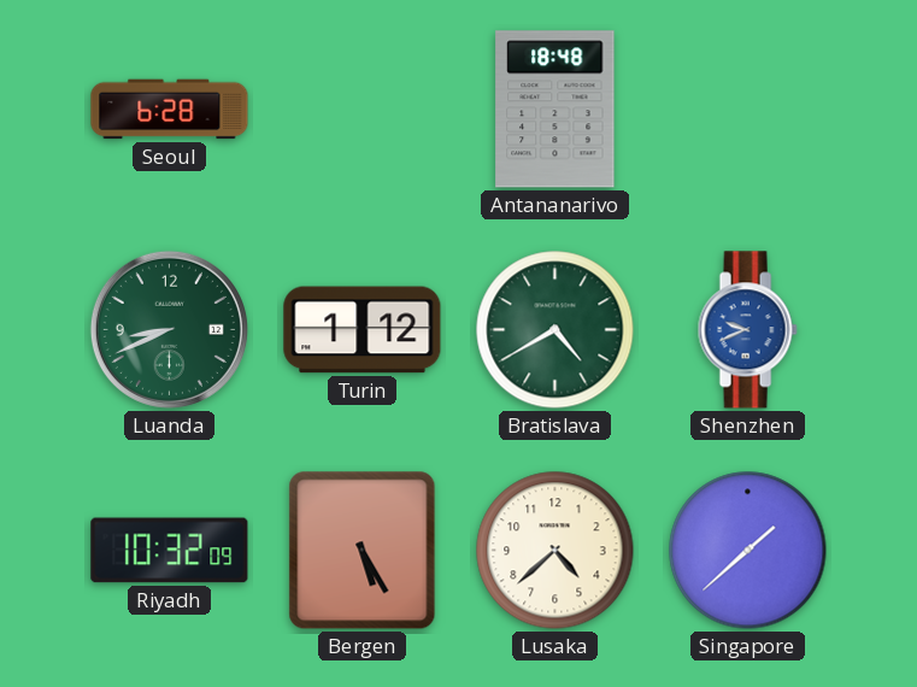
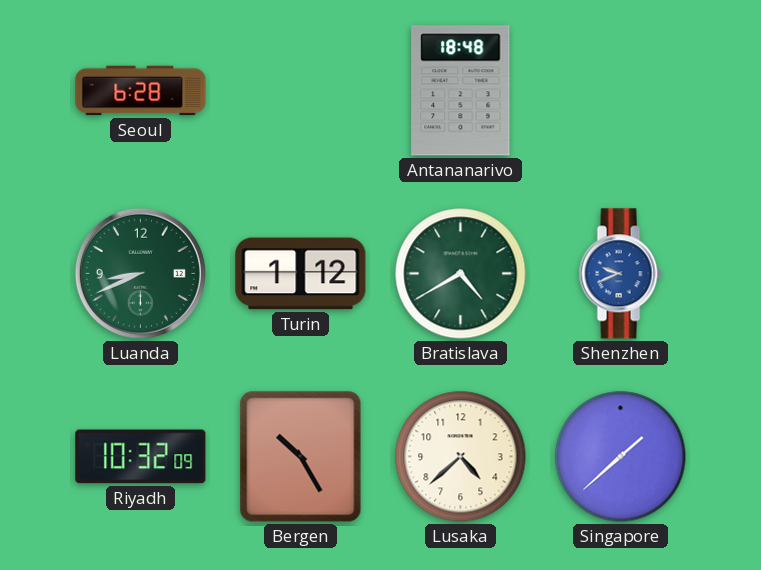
Bergen: 5:25 -> 10:25
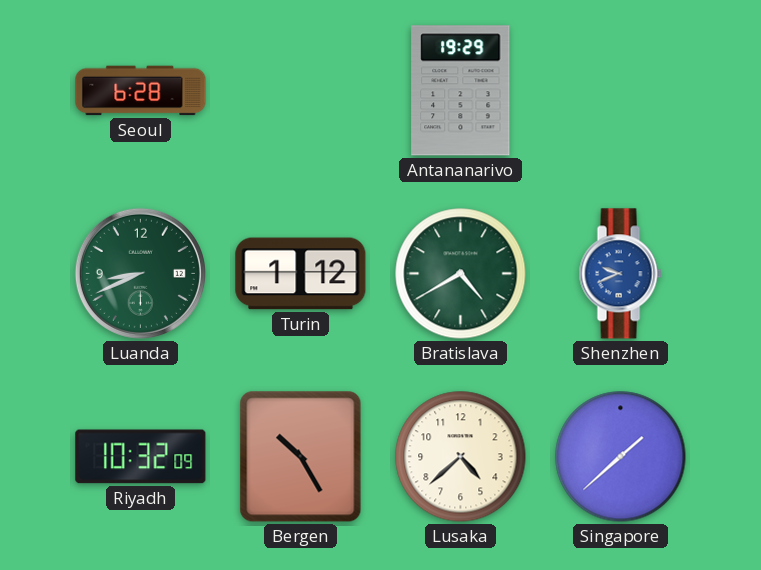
Antananarivo: 18:48 -> 19:29
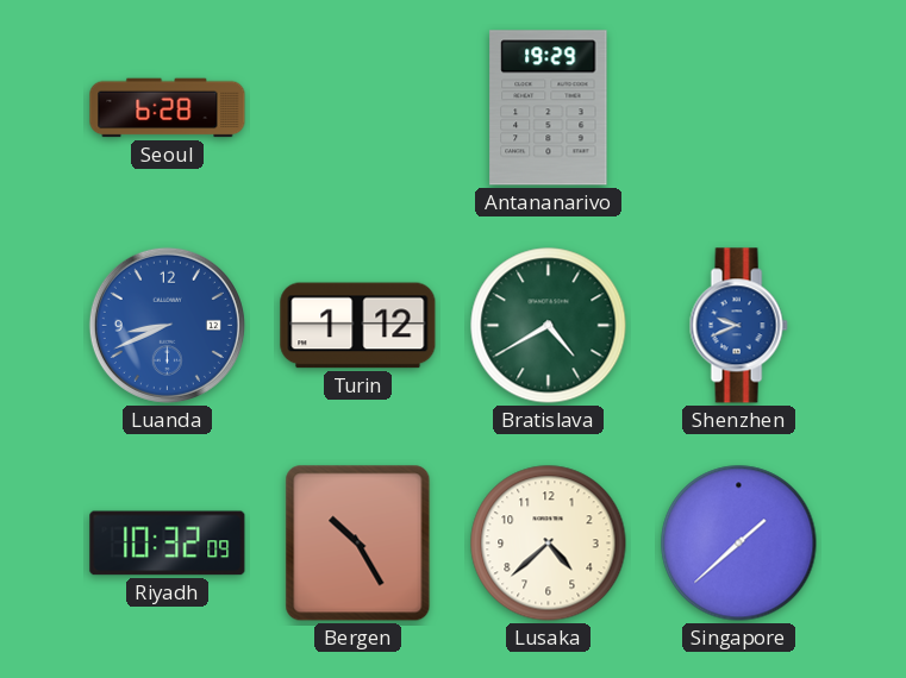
Luanda dial: green -> blue
